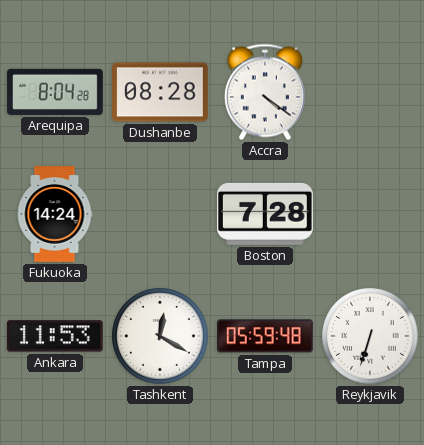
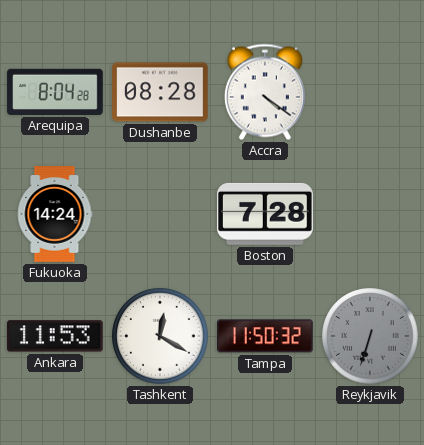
Tampa: 05:59 -> 11:50
Reykjavik dial: white -> grey
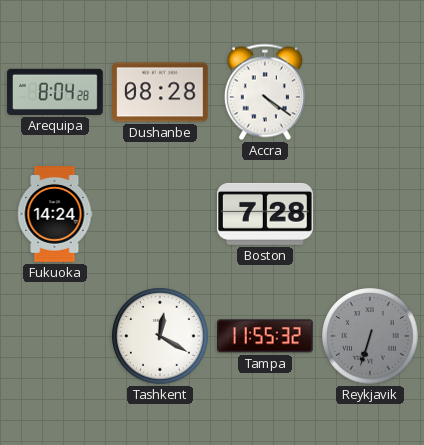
Ankara: 11:53 -> none
Tampa: 11:50 -> 11:55
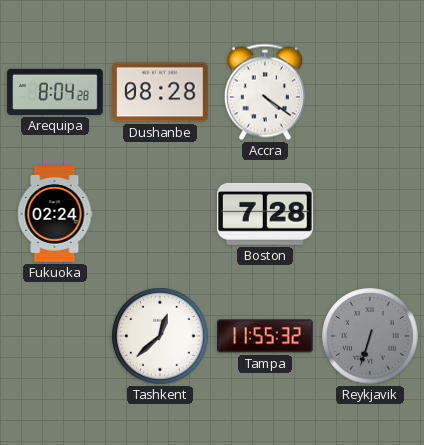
Fukuoka: 14:24 -> 02:24
Tashkent: 12:20 -> 12:38
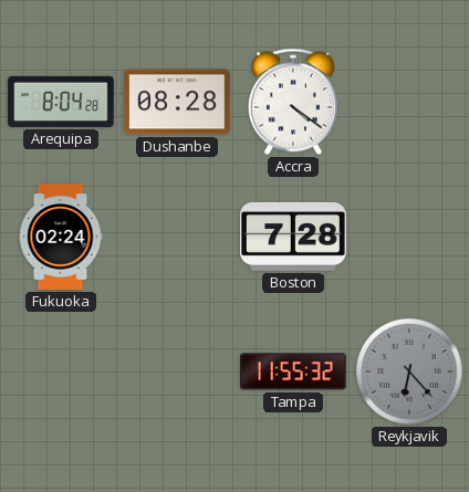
Tashkent: 12:38 -> none
Reykjavik: 6:33 -> 6:23
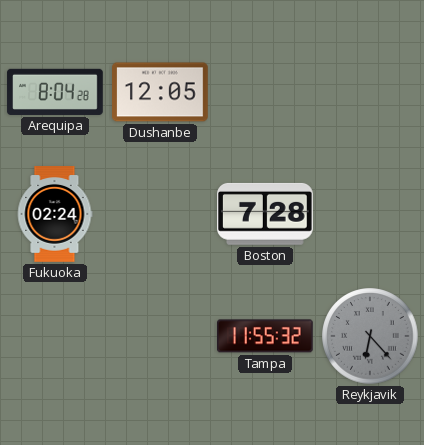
Dushanbe: 08:28 -> 12:05
Accra: 4:21 -> none
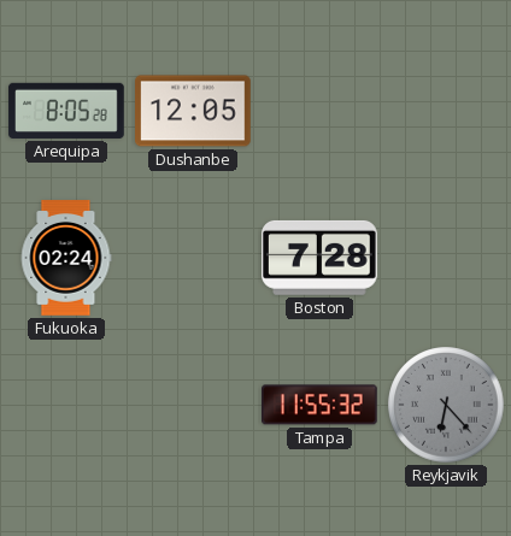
Arequipa: 8:04 -> 8:05
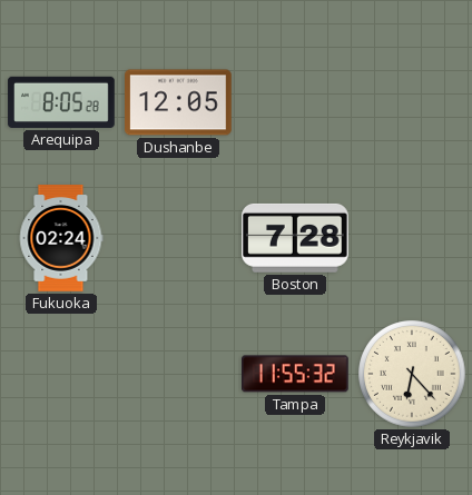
Reykjavik dial: grey -> cream
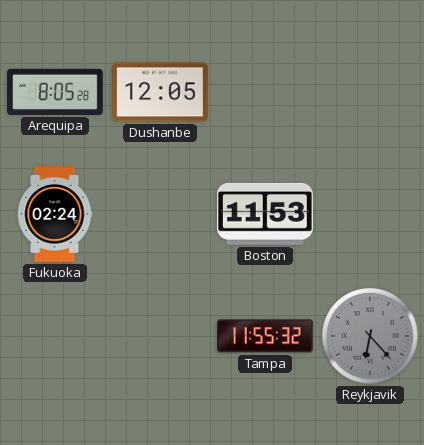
Boston: 7:28 -> 11:53
Reykjavik dial: cream -> grey
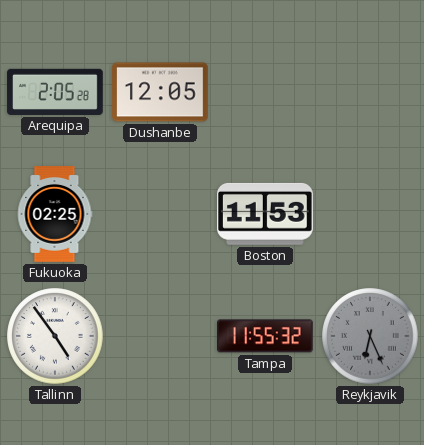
Arequipa: 8:05 -> 2:05
Fukuoka: 02:24 -> 02:25
Tallinn: none -> 4:54
Reykjavik: 6:23 -> 6:26
